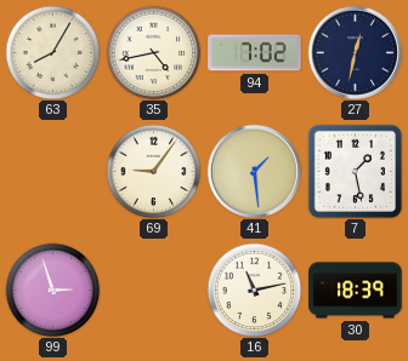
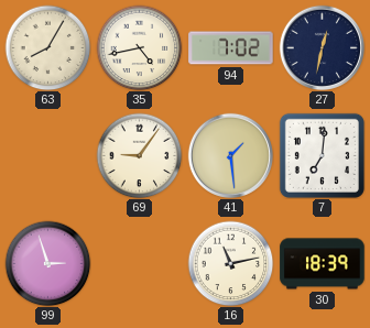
7: 1:28 -> 7:01
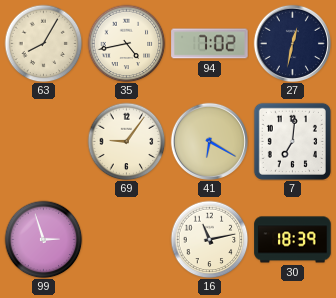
41: 1:29 -> 6:20
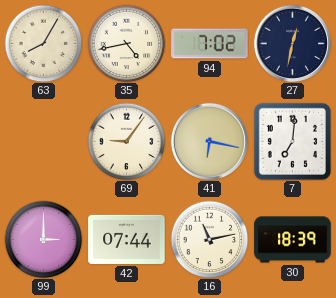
41: 6:20 -> 6:17
99: 2:57 -> 3:00
42: none -> 07:44
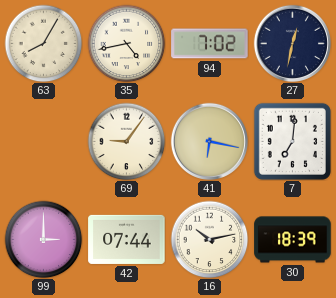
16: 11:13 -> 10:13
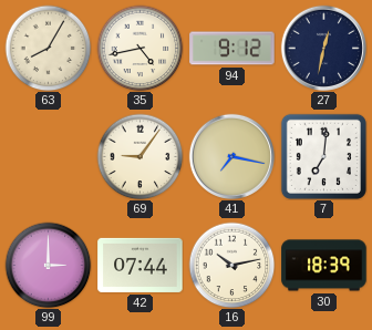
94: 7:02 -> 9:12
41: 6:17 -> 7:17
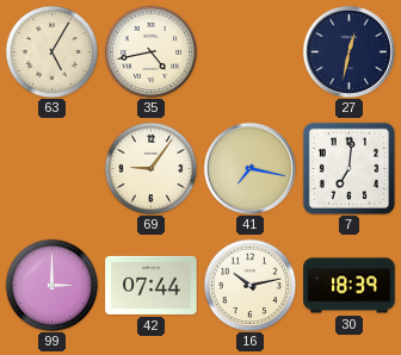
63: 8:05 -> 5:05
94: 9:12 -> none
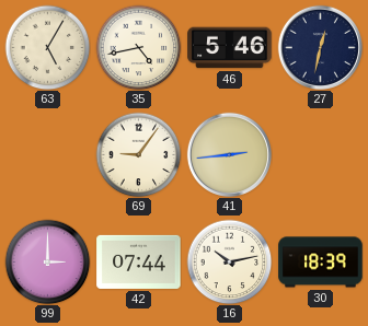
46: none -> 5:46
41: 7:17 -> 2:44
7: 7:01 -> none
